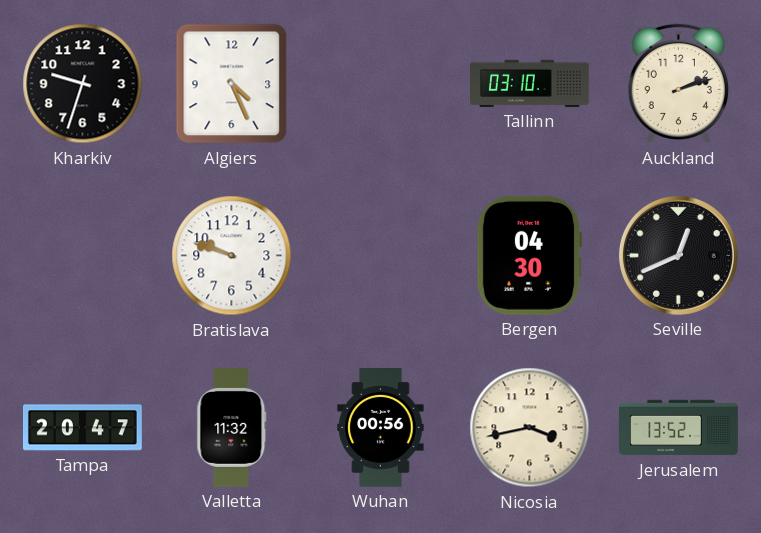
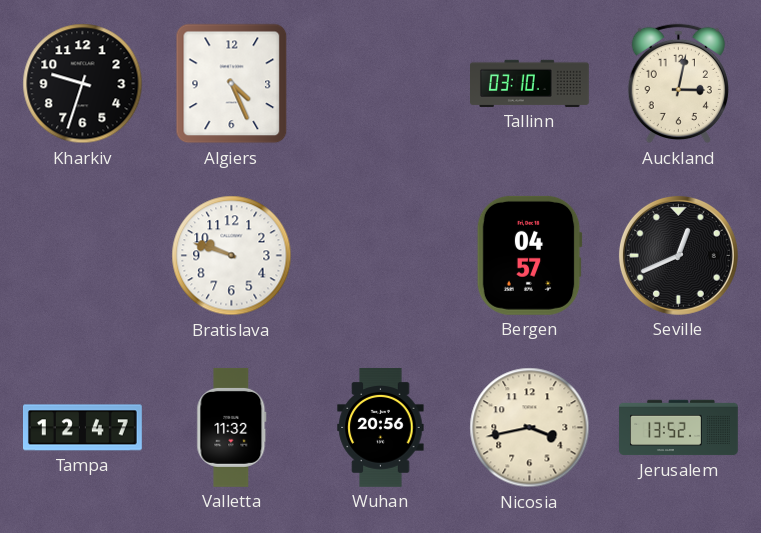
Auckland: 2:12 -> 3:02
Bergen: 04:30 -> 04:57
Tampa: 20:47 -> 12:47
Wuhan: 00:56 -> 20:56
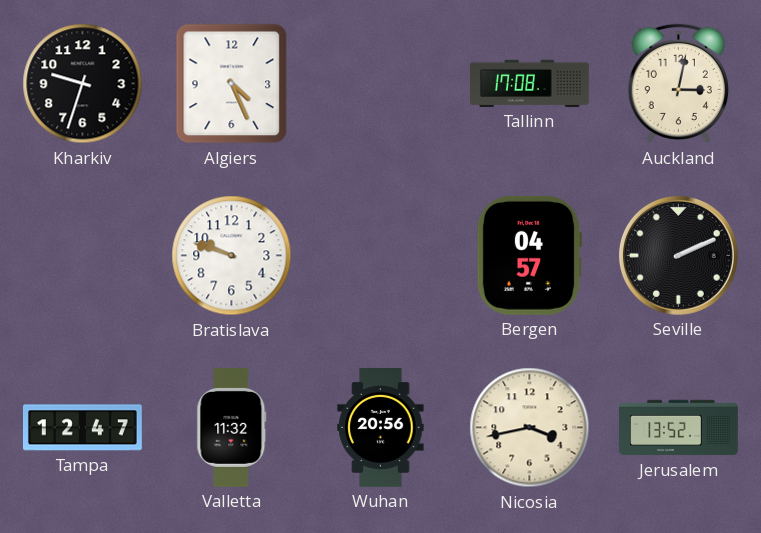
Tallinn: 03:10 -> 17:08
Seville: 12:41 -> 2:11
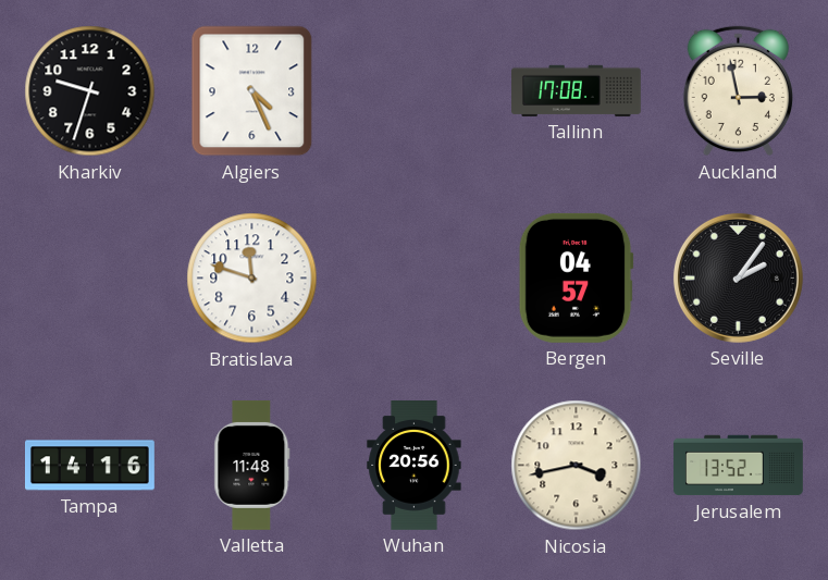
Auckland: 3:02 -> 2:58
Bratislava: 9:48 -> 11:48
Seville: 2:11 -> 2:06
Tampa: 12:47 -> 14:16
Valletta: 11:32 -> 11:48
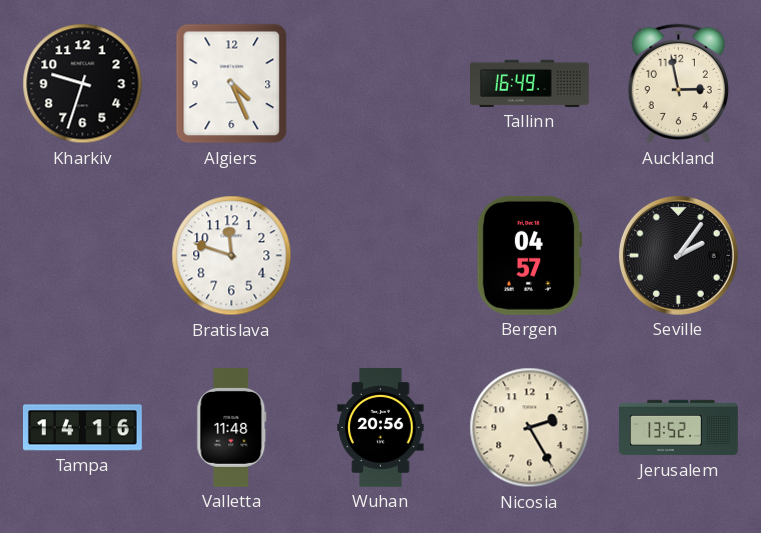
Tallinn: 17:08 -> 16:49
Nicosia: 3:43 -> 2:25
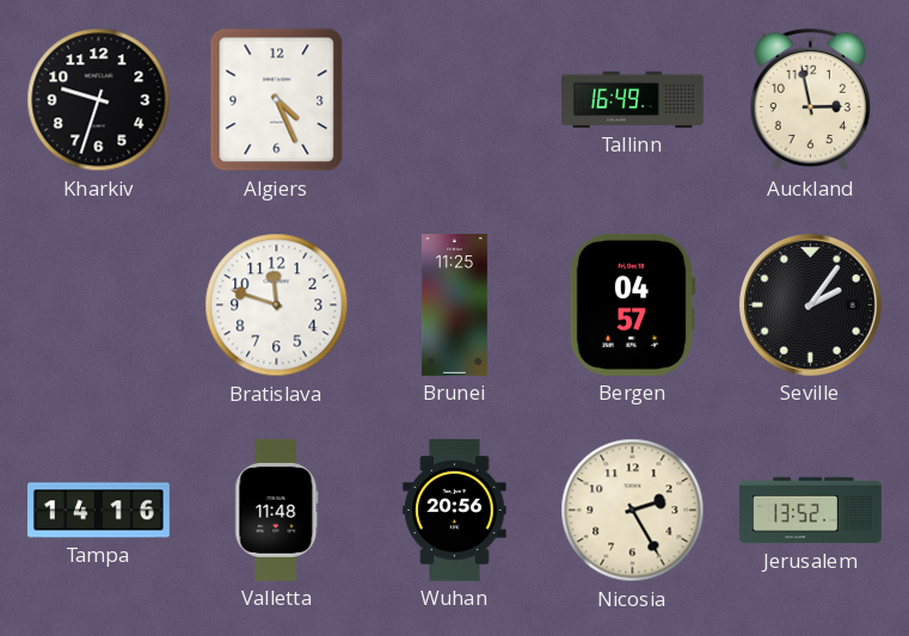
Brunei: none -> 11:25
